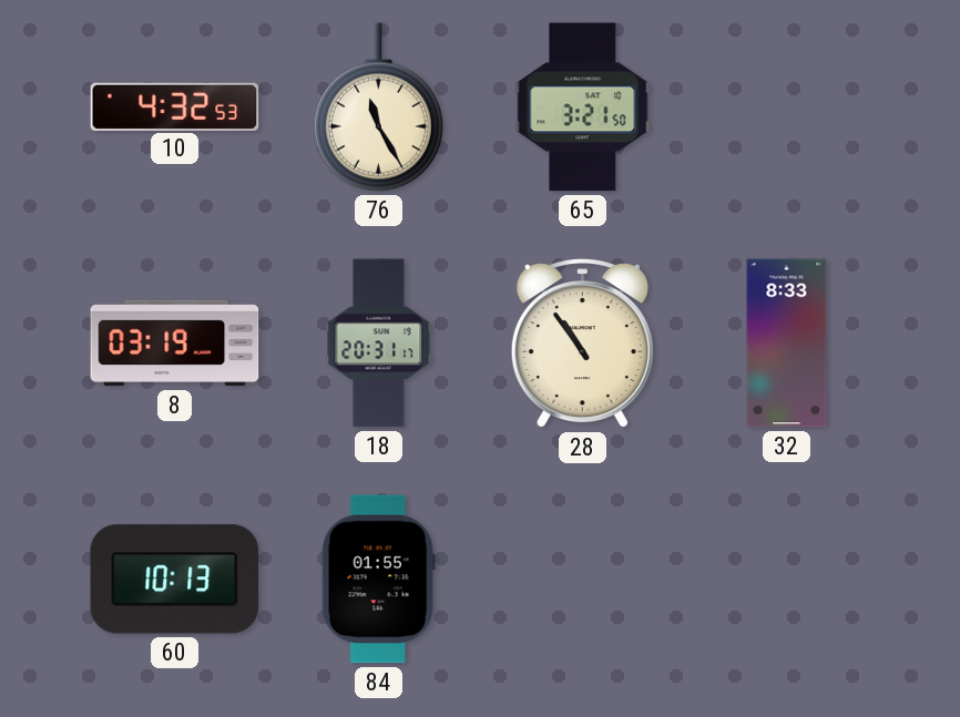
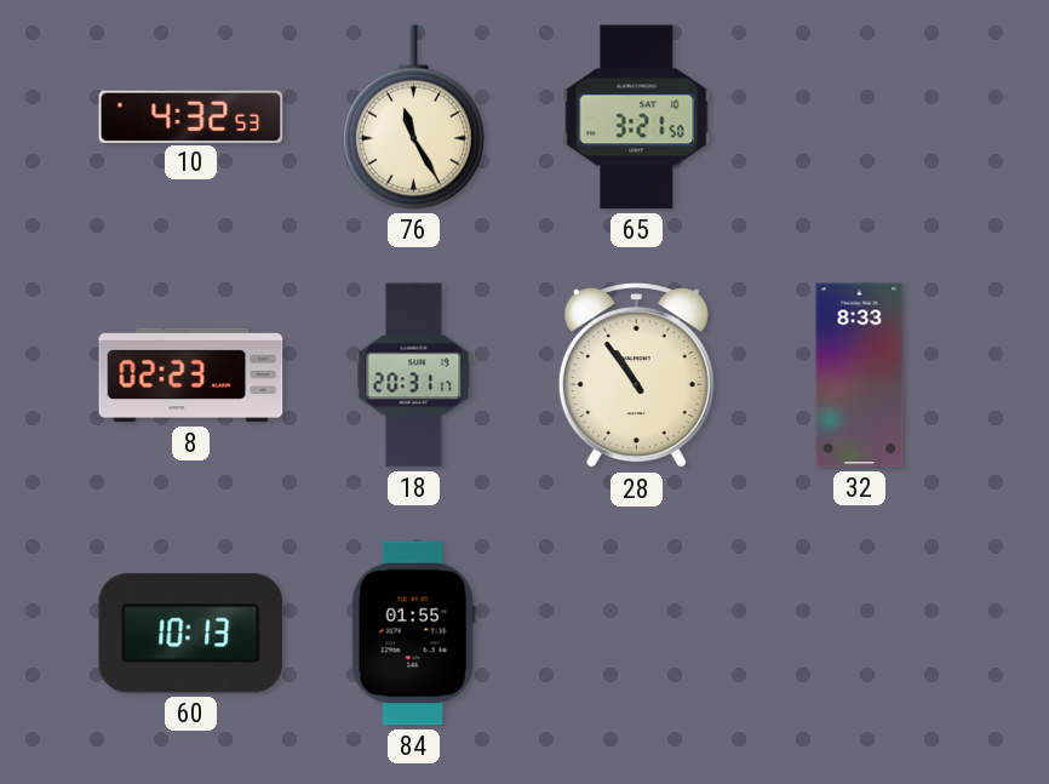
8: 03:19 -> 02:23
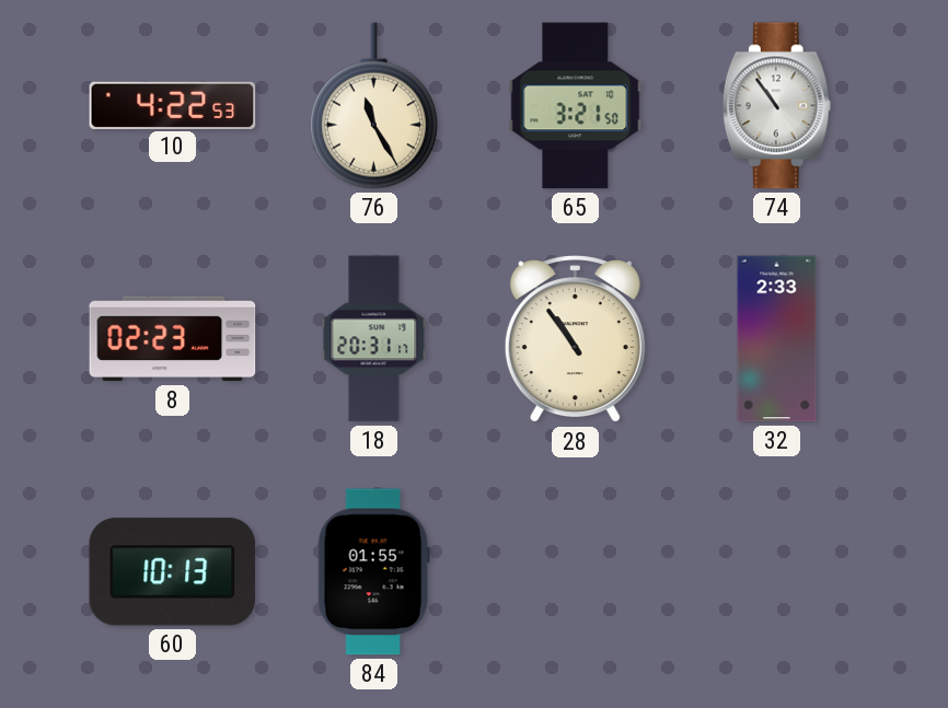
10: 4:32 -> 4:22
74: none -> 10:54
32: 8:33 -> 2:33
